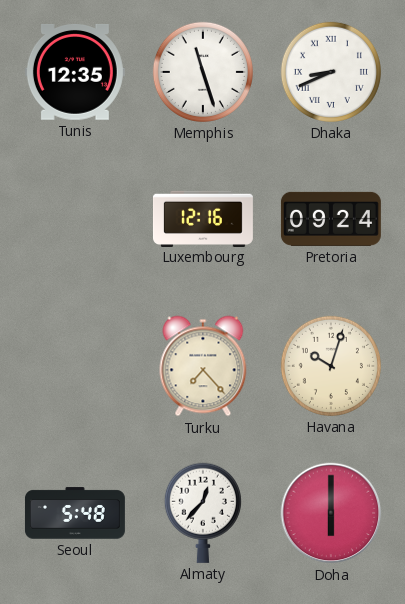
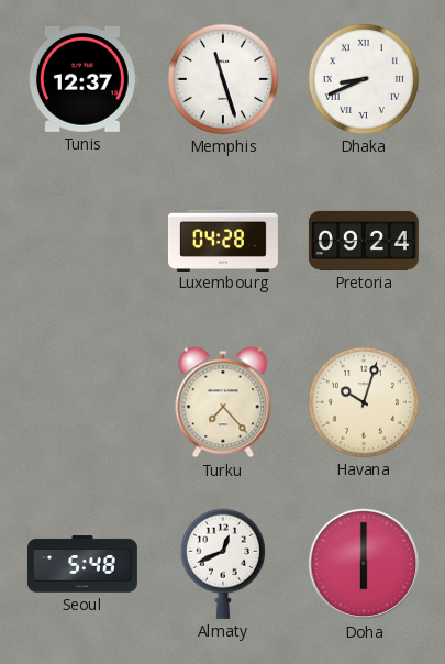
Tunis: 12:35 -> 12:37
Luxembourg: 12:16 -> 04:28
Almaty: 12:37 -> 12:41
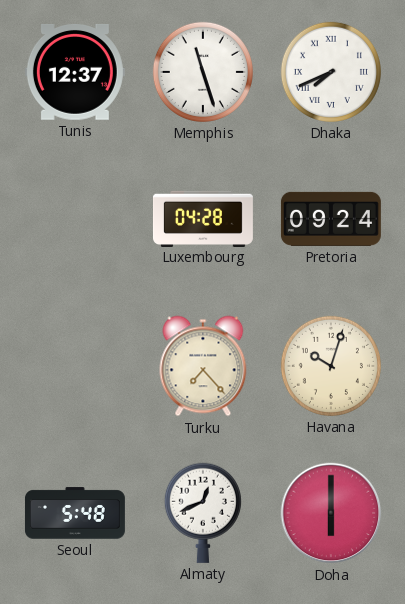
Dhaka: 8:41 -> 7:41
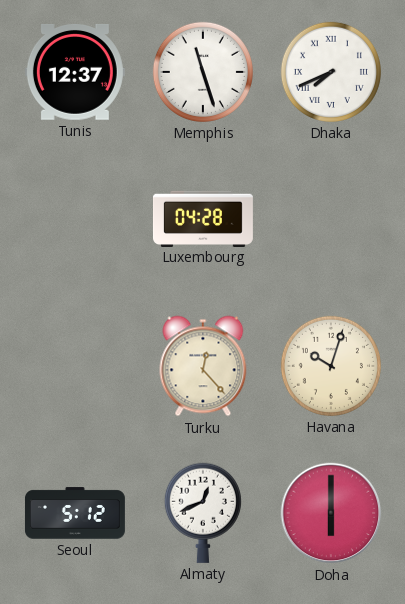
Pretoria: 09:24 -> none
Turku: 7:23 -> 12:23
Seoul: 5:48 -> 5:12
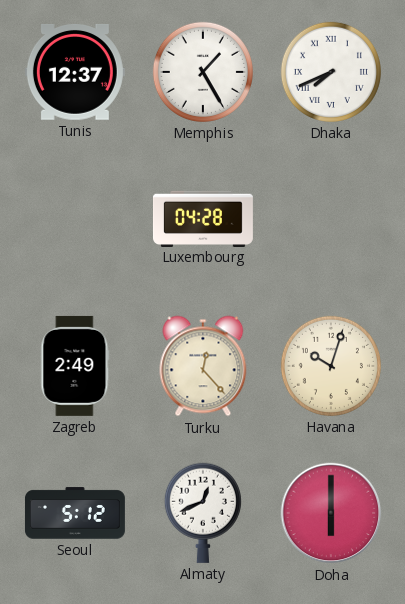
Memphis: 11:27 -> 1:25
Zagreb: none -> 2:49
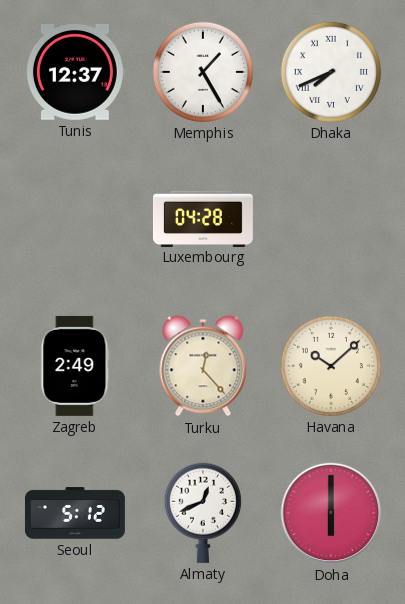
Havana: 10:03 -> 10:08
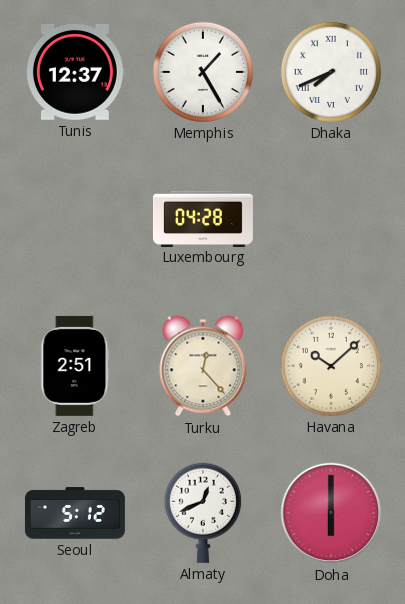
Zagreb: 2:49 -> 2:51
